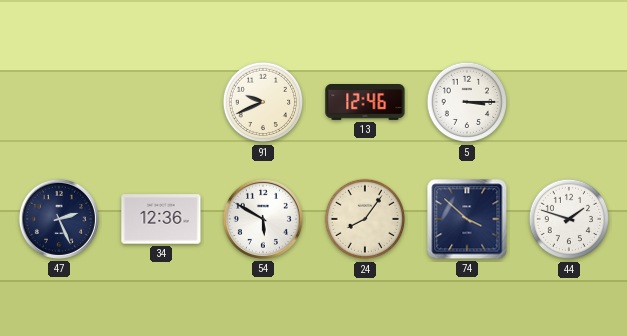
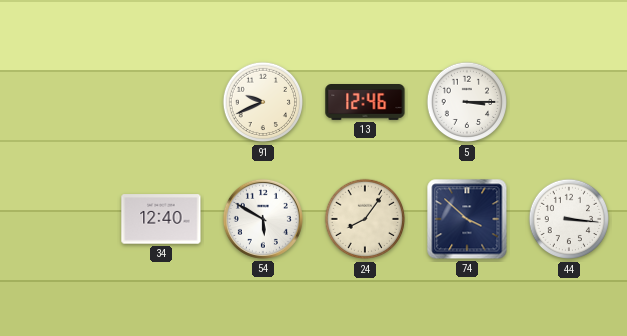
47: 2:26 -> none
34: 12:36 -> 12:40
44: 1:48 -> 3:16
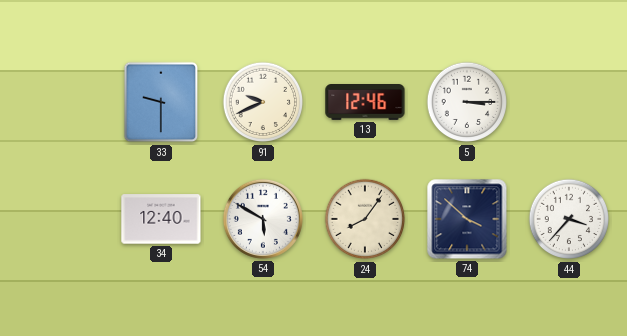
33: none -> 9:30
44: 3:16 -> 3:37
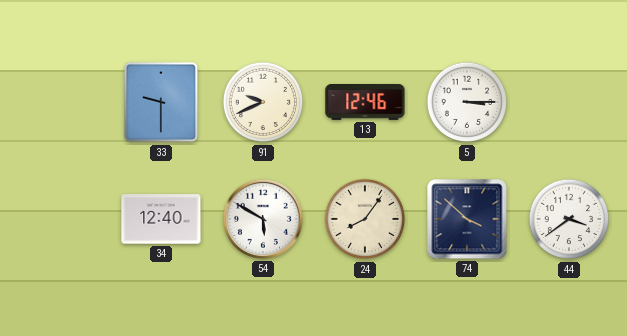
44: 3:37 -> 3:39
